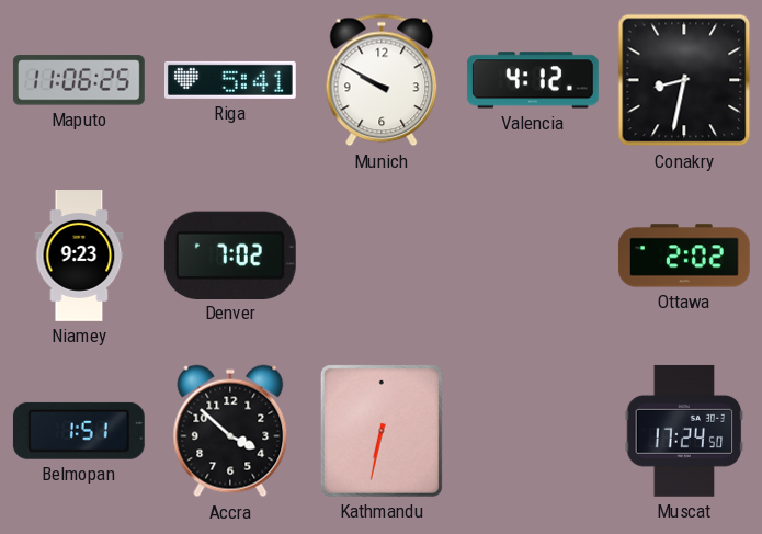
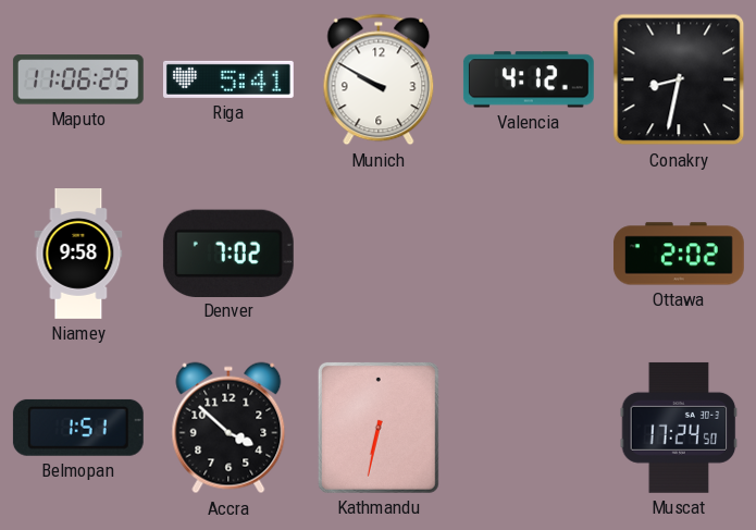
Niamey: 9:23 -> 9:58
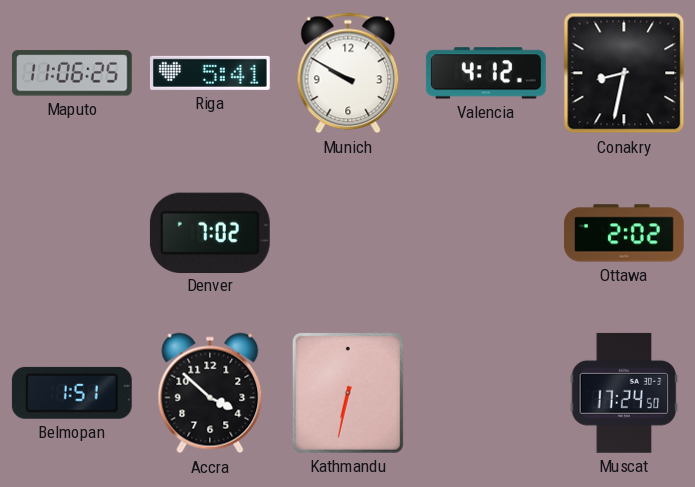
Niamey: 9:58 -> none
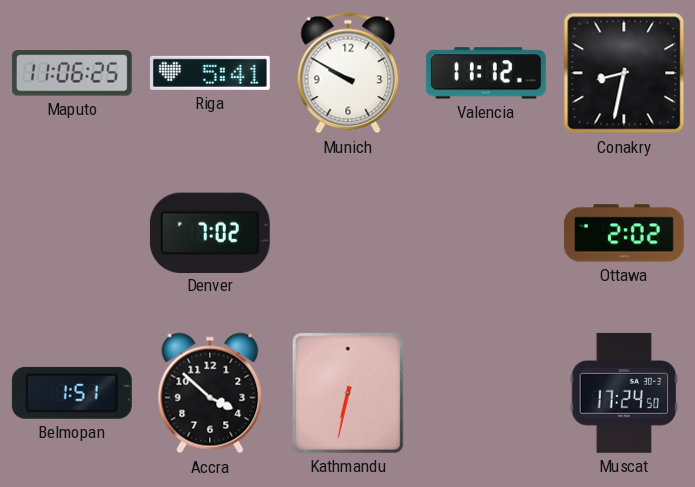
Valencia: 4:12 -> 11:12
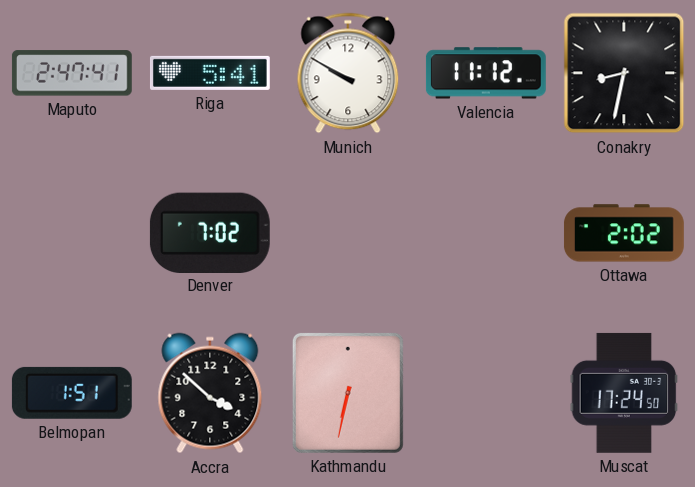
Maputo: 11:06 -> 2:47
